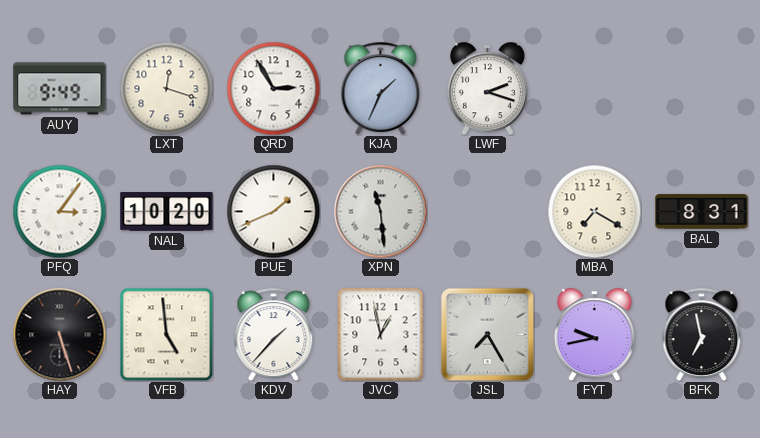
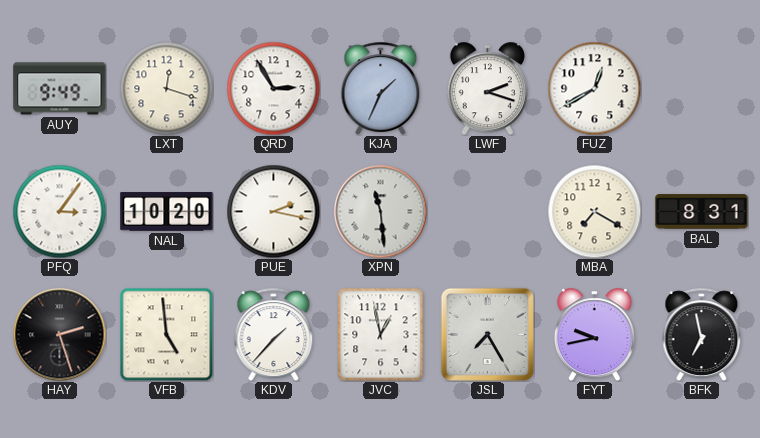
FUZ: none -> 12:40
PUE: 1:41 -> 2:17
HAY: 5:27 -> 2:27
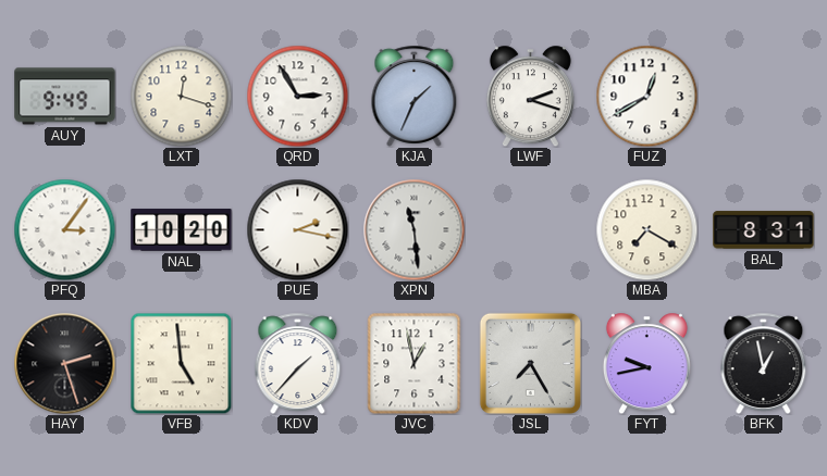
BFK: 6:58 -> 12:58
